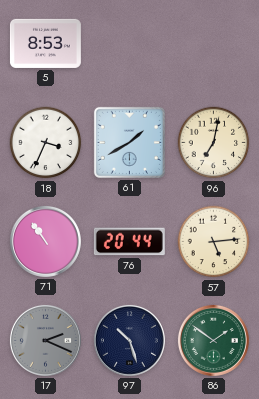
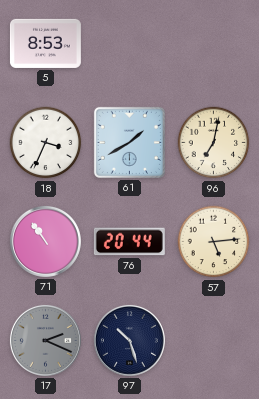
86: 1:51 -> none
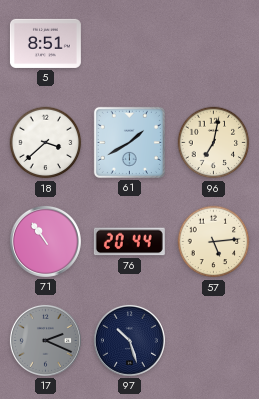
5: 8:53 -> 8:51
18: 3:34 -> 3:38
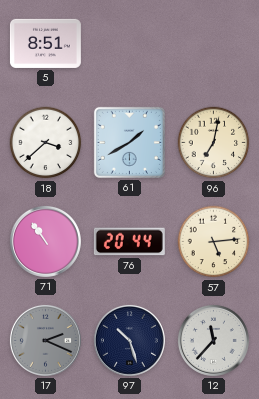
12: none -> 11:37
